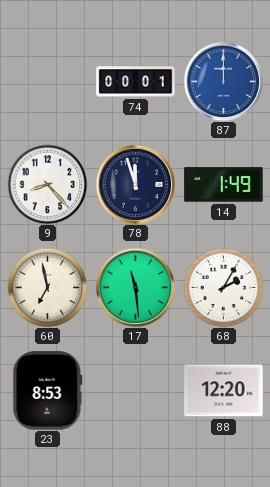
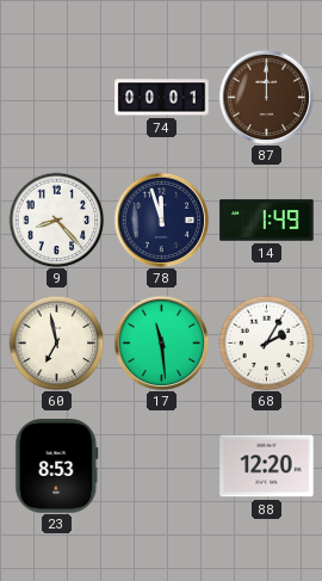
87 dial: blue -> brown
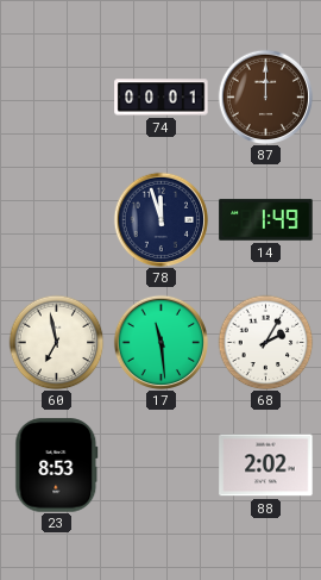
9: 8:23 -> none
88: 12:20 -> 2:02
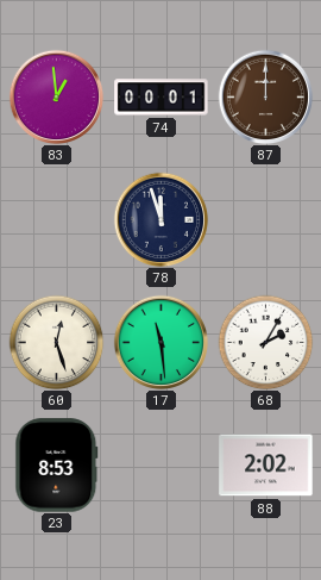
83: none -> 12:59
14: 1:49 -> none
60: 6:58 -> 12:27
